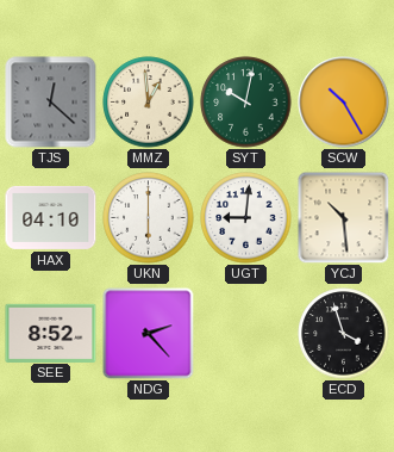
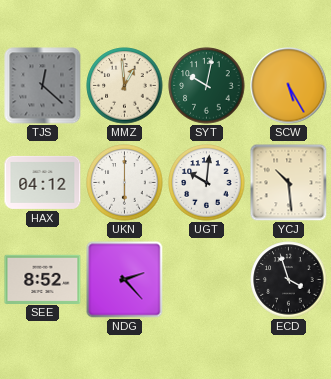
SCW: 10:25 -> 5:25
HAX: 04:10 -> 04:12
UGT: 9:01 -> 10:01
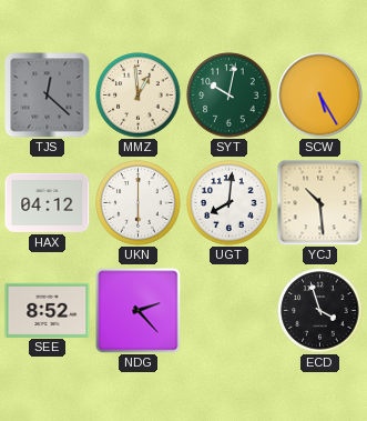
UGT: 10:01 -> 8:01
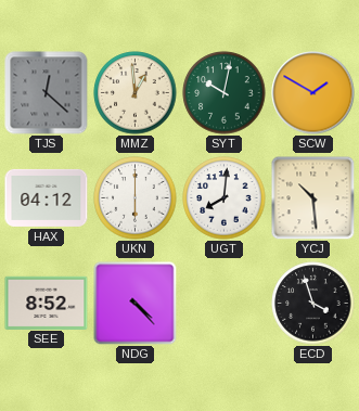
SCW: 5:25 -> 1:50
NDG: 2:23 -> 4:23
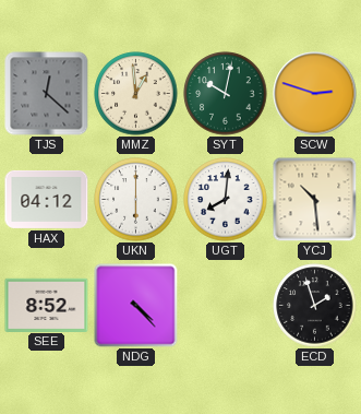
SCW: 1:50 -> 2:48
ECD: 3:57 -> 1:57
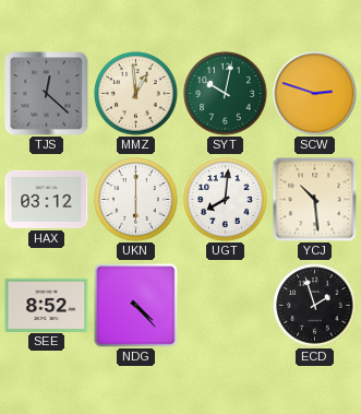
HAX: 04:12 -> 03:12
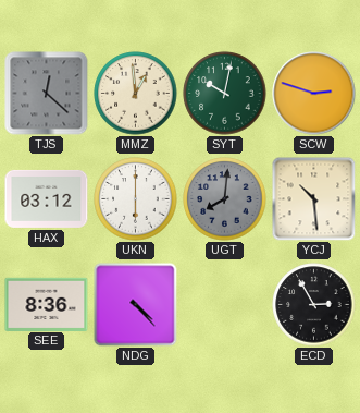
UGT dial: white -> grey
SEE: 8:52 -> 8:36
ECD: 1:57 -> 2:55
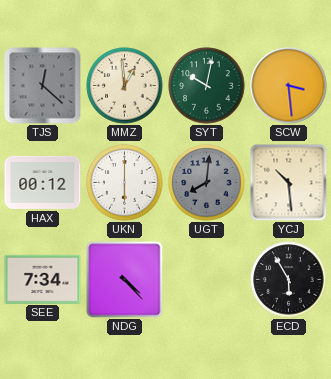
SCW: 2:48 -> 3:29
HAX: 03:12 -> 00:12
SEE: 8:36 -> 7:34
ECD: 2:55 -> 5:55
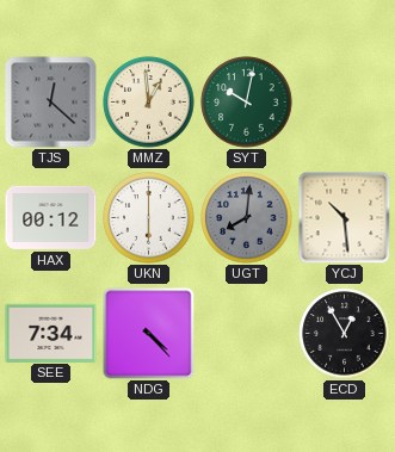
SCW: 3:29 -> none
ECD: 5:55 -> 12:55
